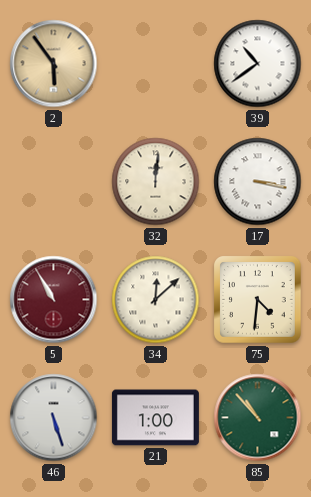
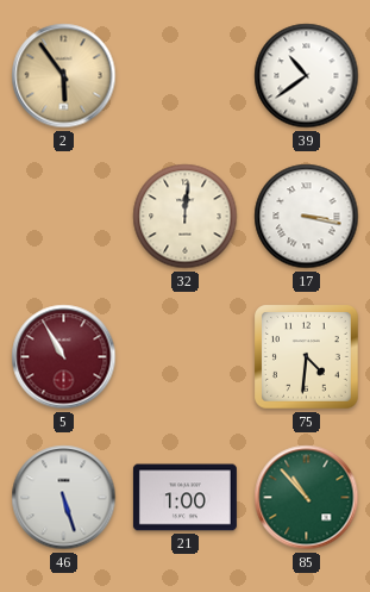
34: 12:08 -> none
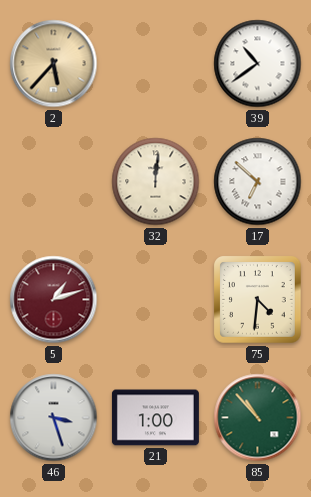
2: 5:54 -> 5:37
17: 3:17 -> 6:52
5: 10:55 -> 1:12
46: 5:27 -> 3:27
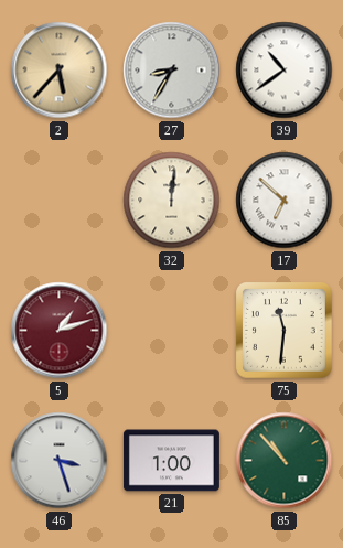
27: none -> 8:35
75: 4:31 -> 11:31
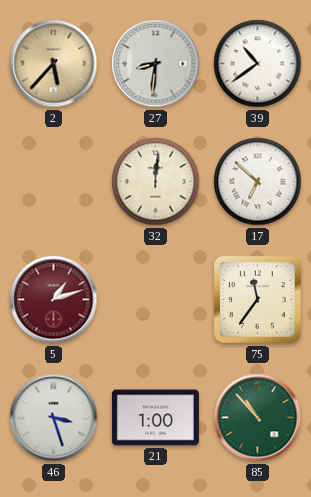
27: 8:35 -> 8:31
75: 11:31 -> 11:36
